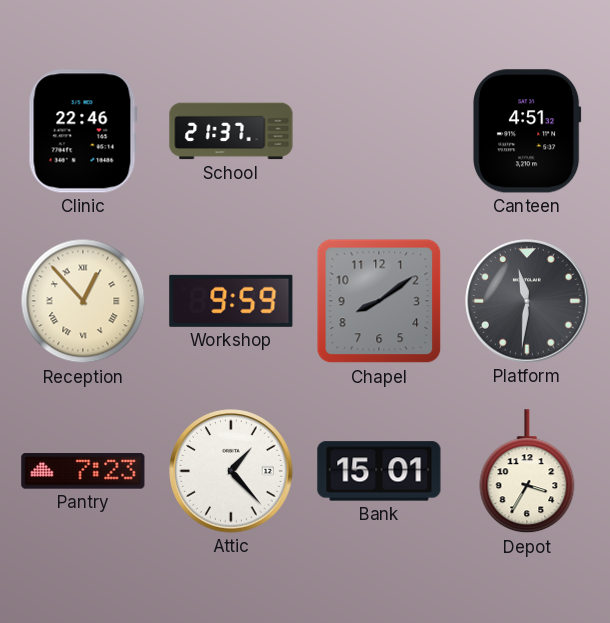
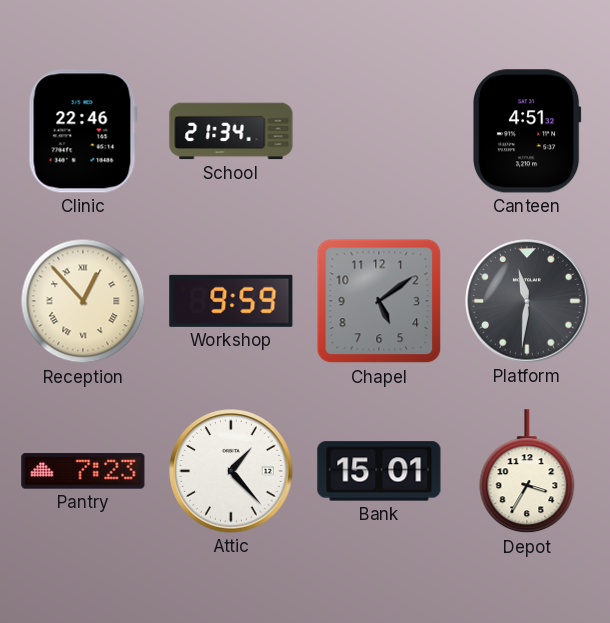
School: 21:37 -> 21:34
Chapel: 8:09 -> 5:09
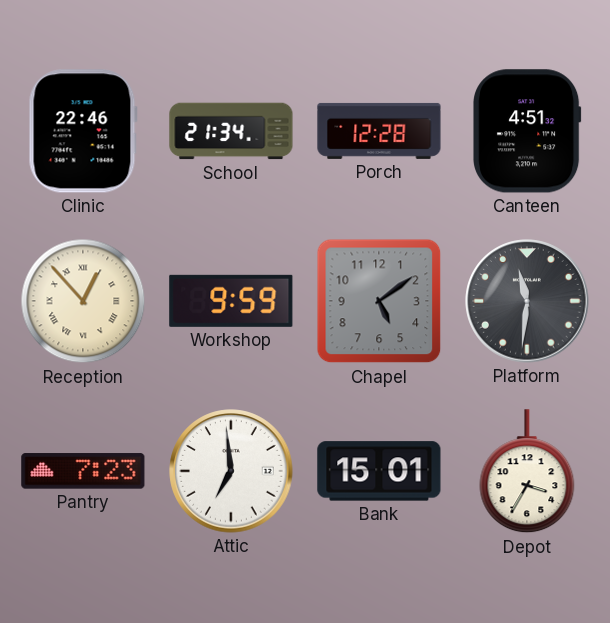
Porch: none -> 12:28
Attic: 1:23 -> 6:59
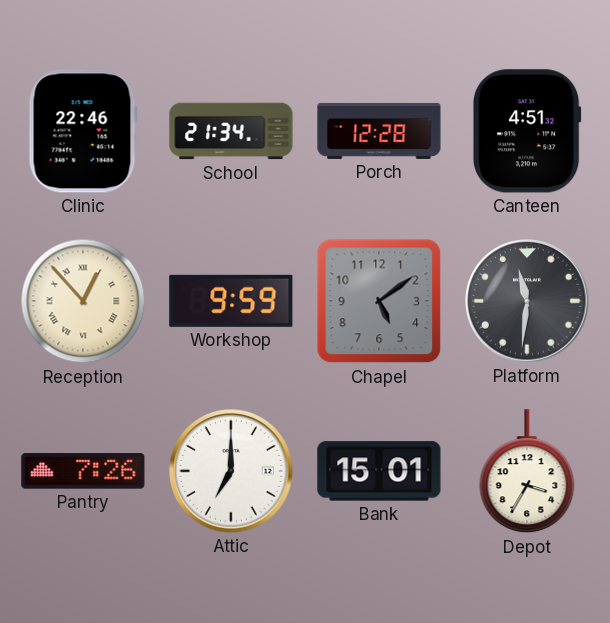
Pantry: 7:23 -> 7:26
Attic: 6:59 -> 7:00
